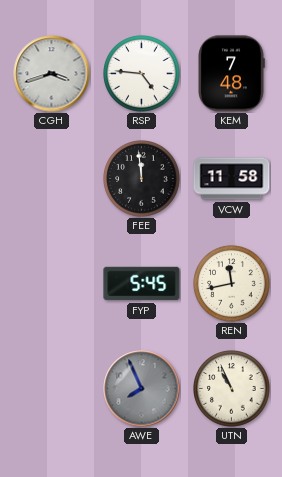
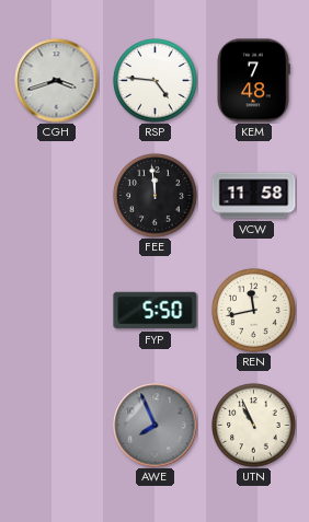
FYP: 5:45 -> 5:50
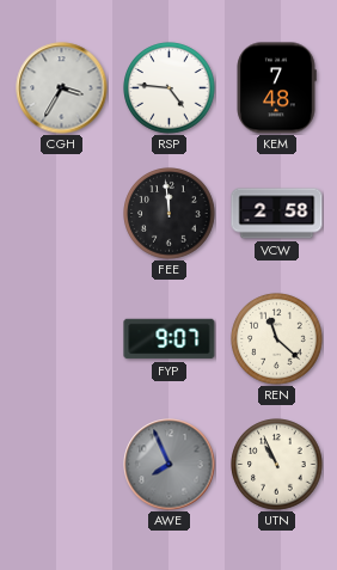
CGH: 3:42 -> 3:35
VCW: 11:58 -> 2:58
FYP: 5:50 -> 9:07
REN: 11:43 -> 11:22
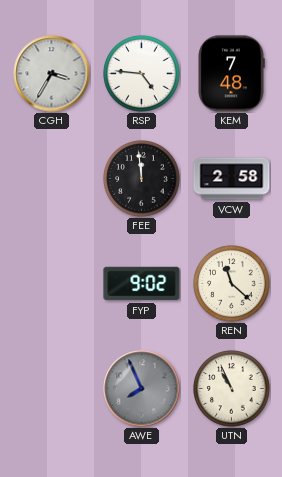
FYP: 9:07 -> 9:02
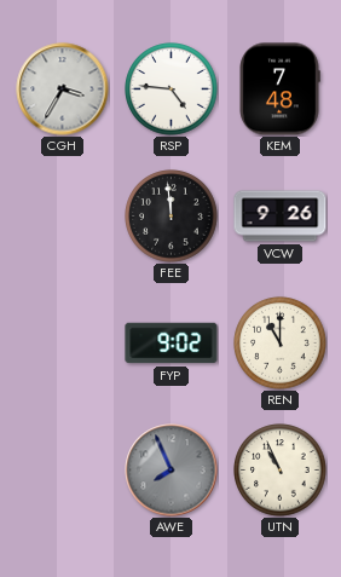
VCW: 2:58 -> 9:26
REN: 11:22 -> 11:00
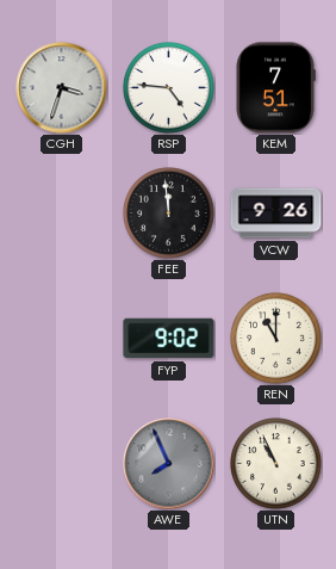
CGH: 3:35 -> 3:33
KEM: 7:48 -> 7:51
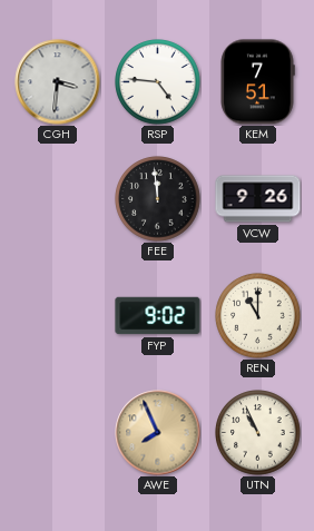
CGH: 3:33 -> 3:31
AWE dial: grey -> champagne
